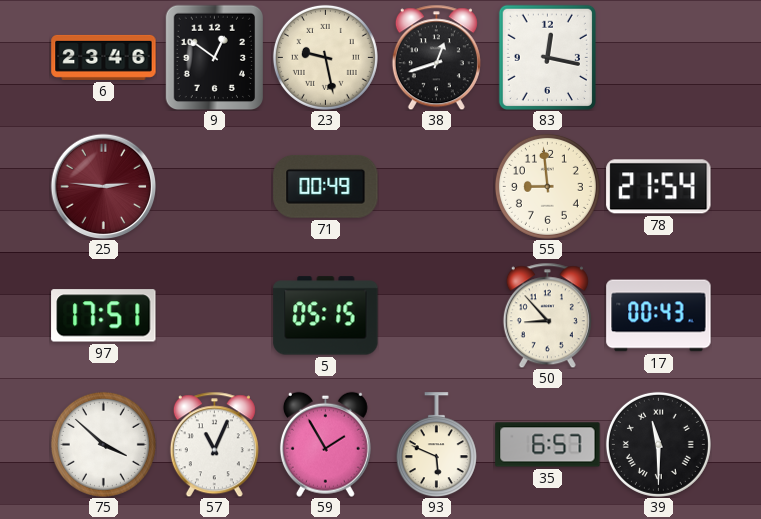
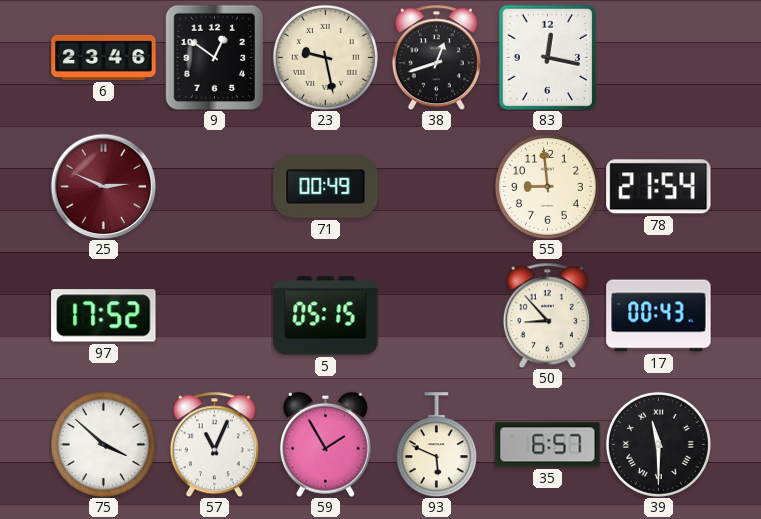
25: 2:46 -> 2:49
97: 17:51 -> 17:52
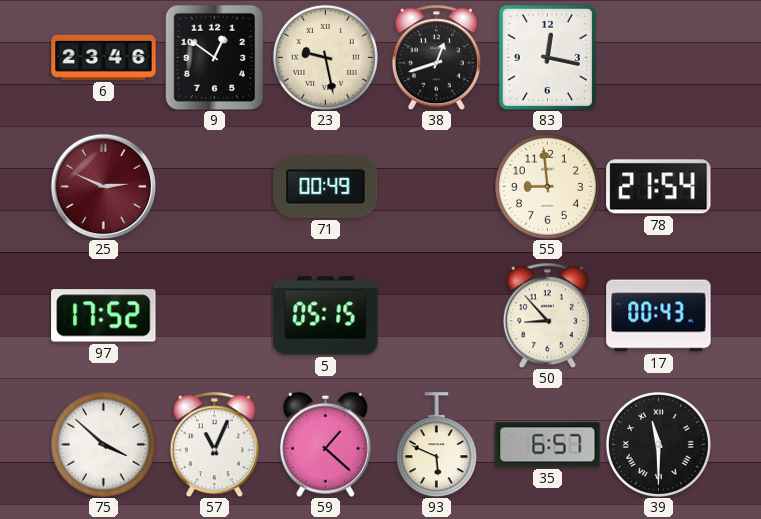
59: 1:55 -> 1:22
